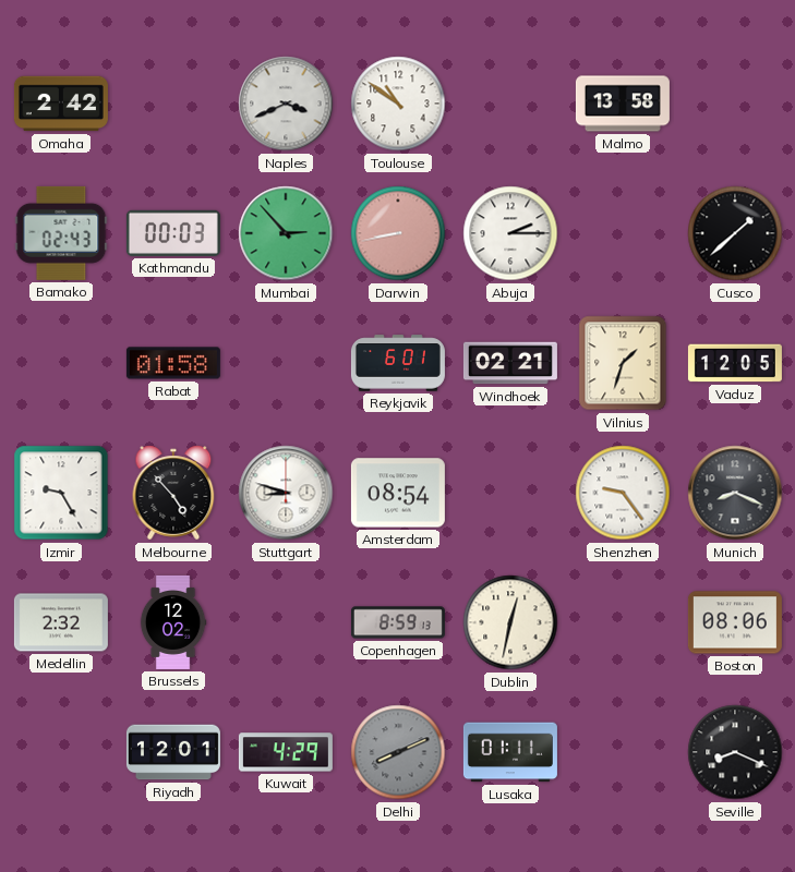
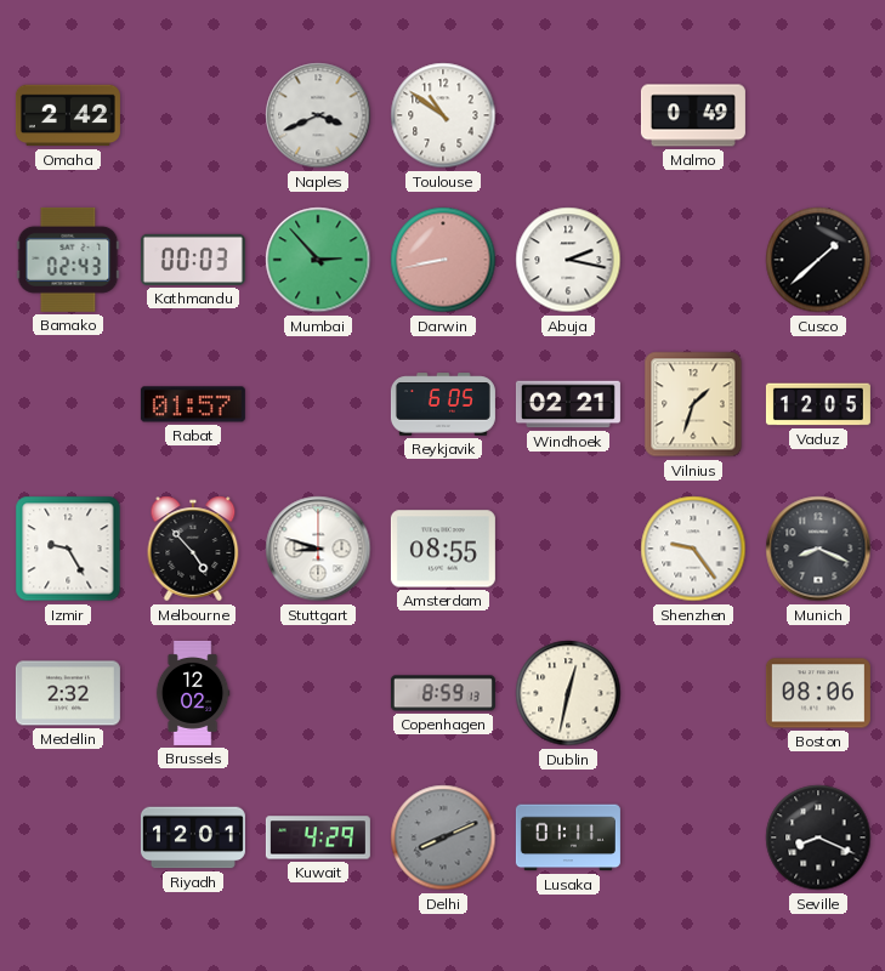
Malmo: 13:58 -> 0:49
Abuja: 2:15 -> 2:17
Rabat: 01:58 -> 01:57
Reykjavik: 6:01 -> 6:05
Amsterdam: 08:54 -> 08:55
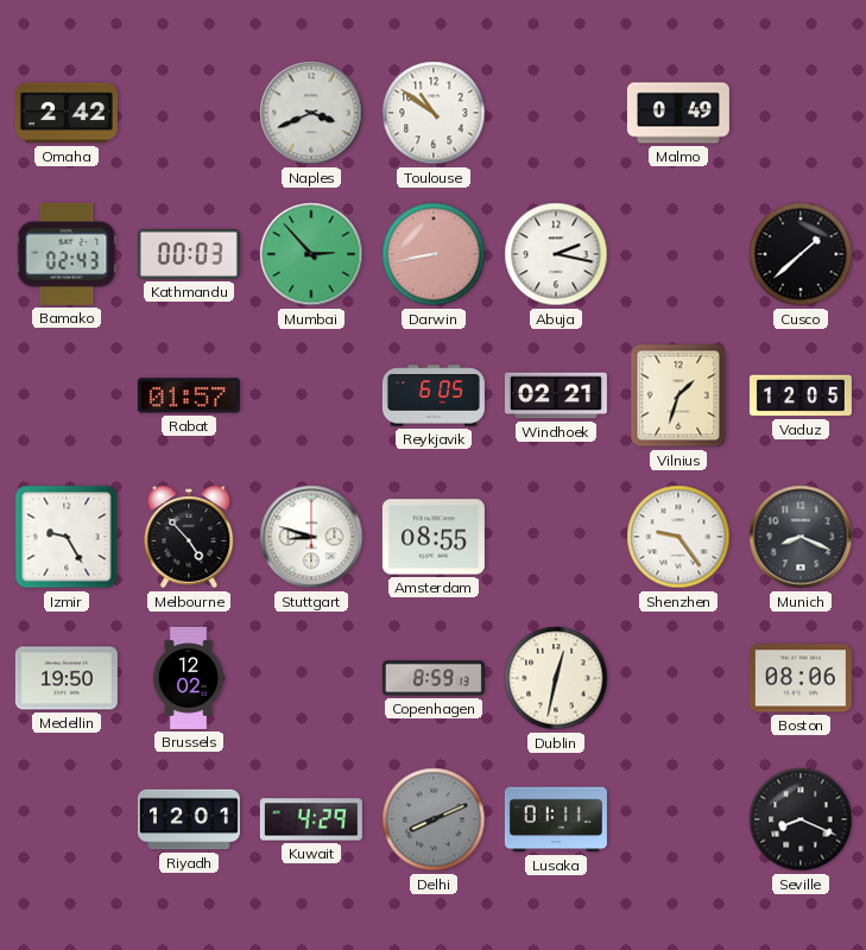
Medellin: 2:32 -> 19:50
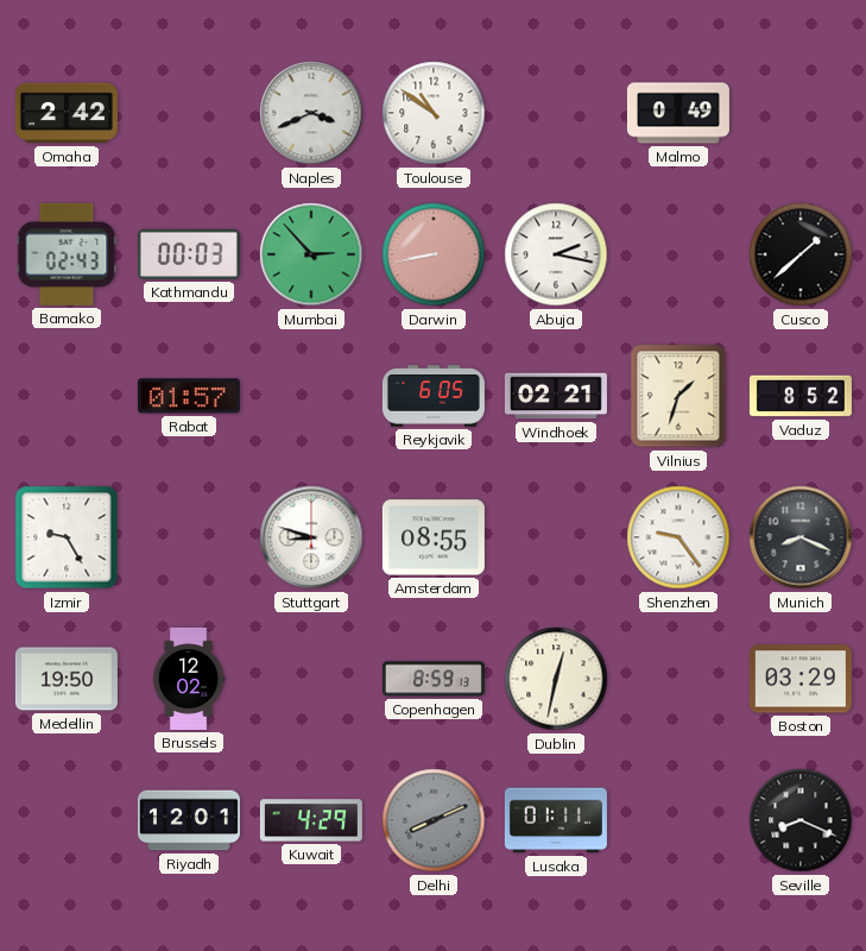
Vaduz: 12:05 -> 8:52
Melbourne: 4:53 -> none
Boston: 08:06 -> 03:29
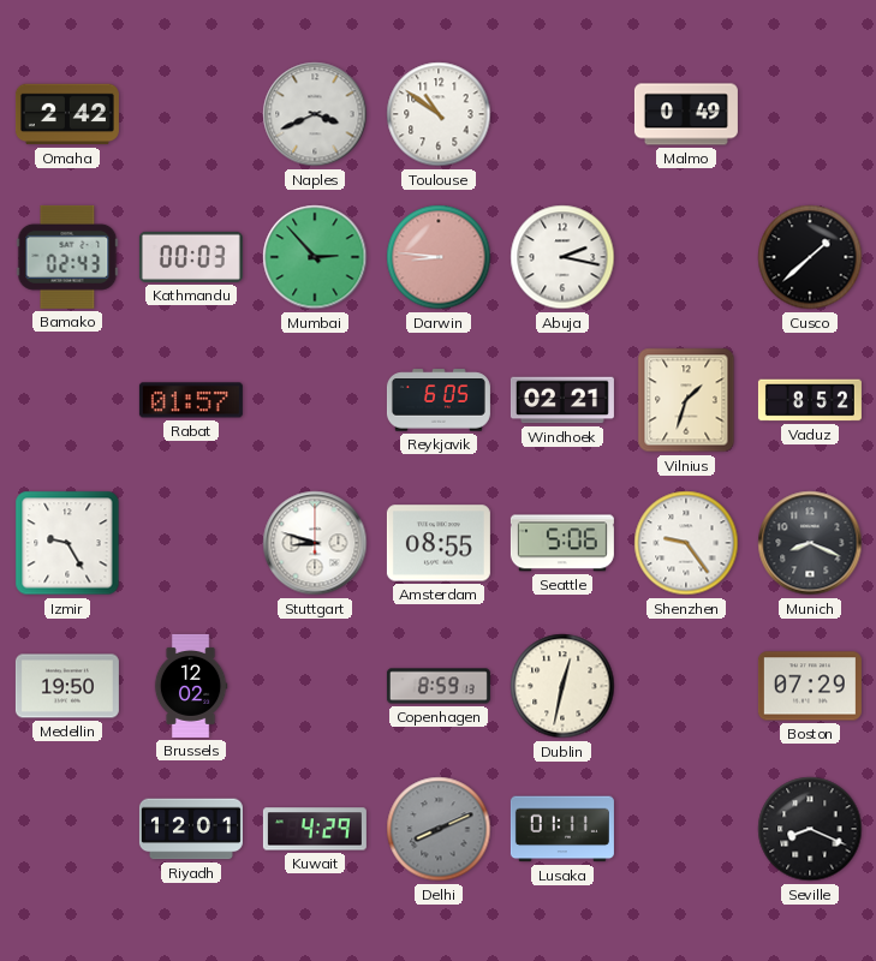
Darwin: 8:43 -> 8:46
Seattle: none -> 5:06
Boston: 03:29 -> 07:29
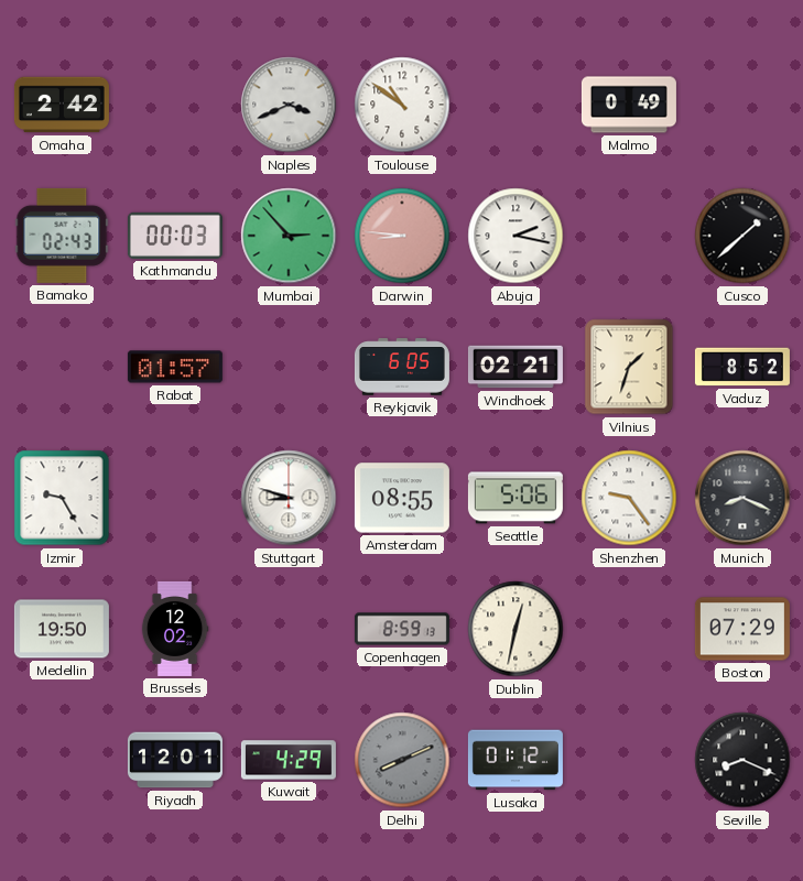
Lusaka: 01:11 -> 01:12
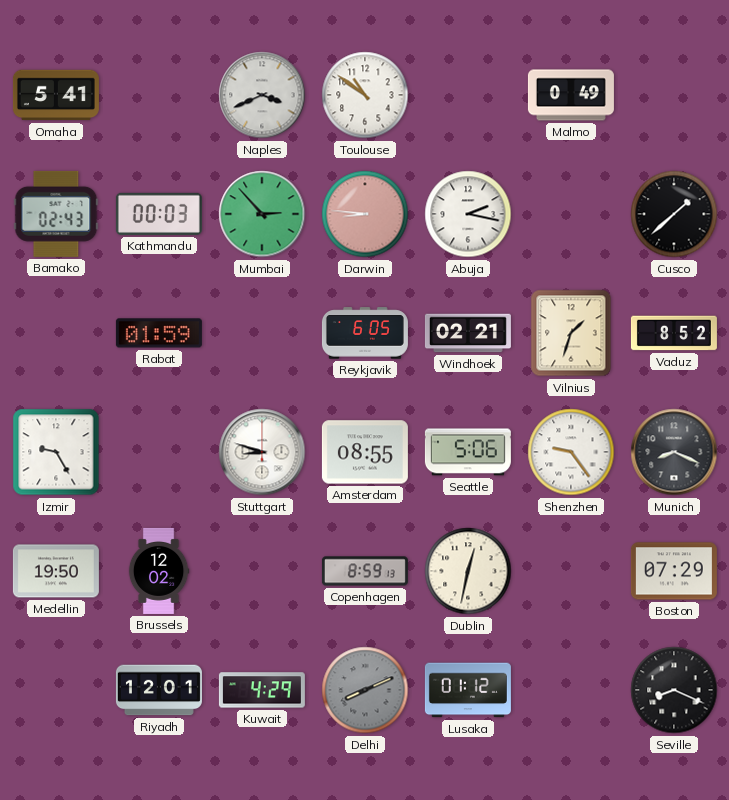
Omaha: 2:42 -> 5:41
Rabat: 01:57 -> 01:59
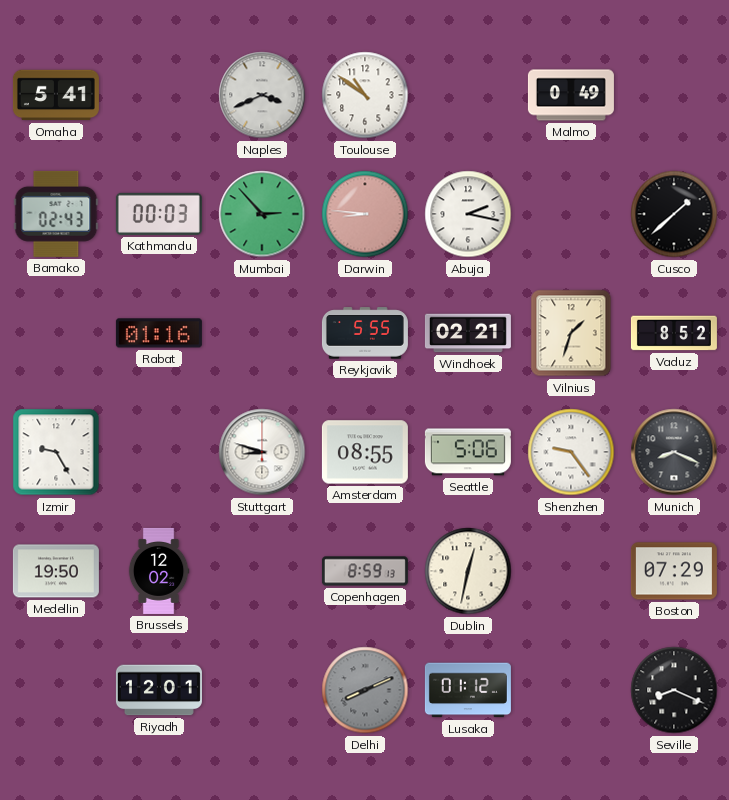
Rabat: 01:59 -> 01:16
Reykjavik: 6:05 -> 5:55
Kuwait: 4:29 -> none
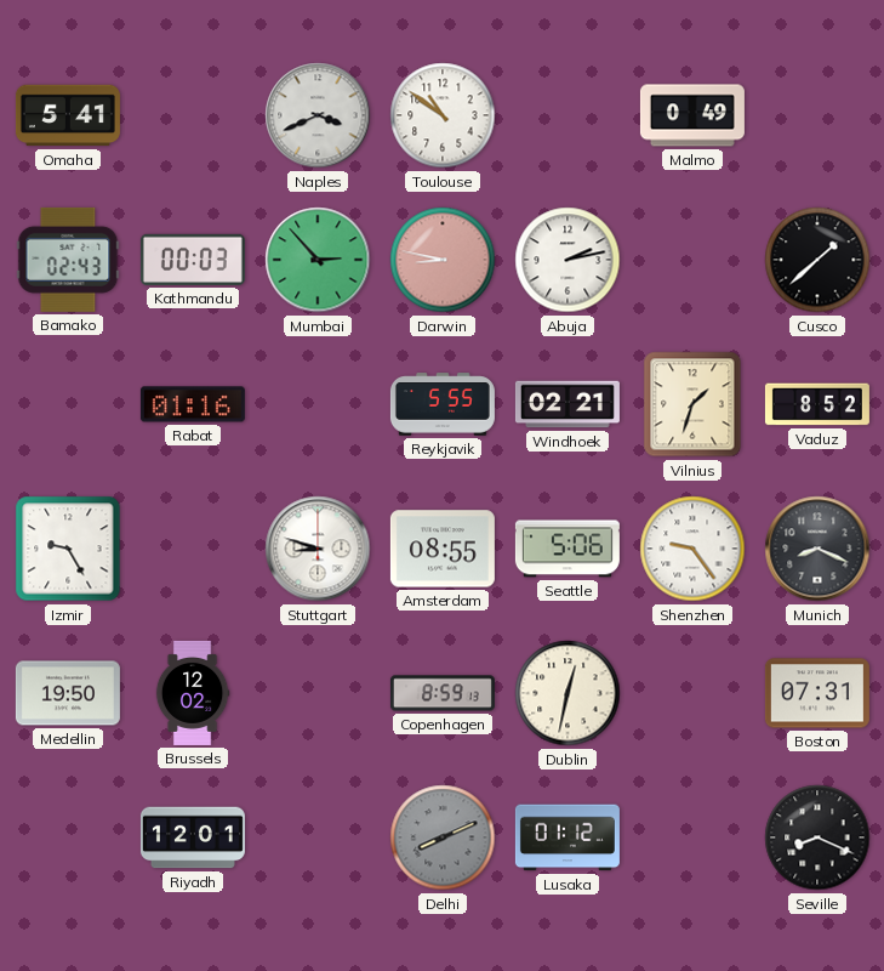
Darwin: 8:46 -> 8:47
Abuja: 2:17 -> 2:13
Boston: 07:29 -> 07:31
